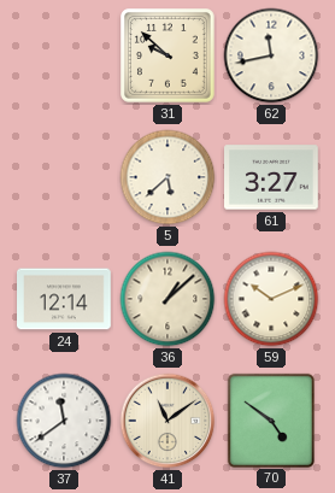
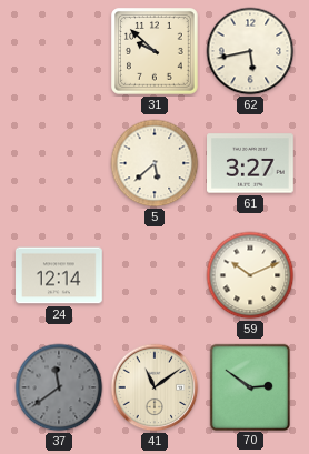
62: 11:43 -> 5:43
36: 1:08 -> none
37 dial: white -> grey
70: 4:51 -> 2:51
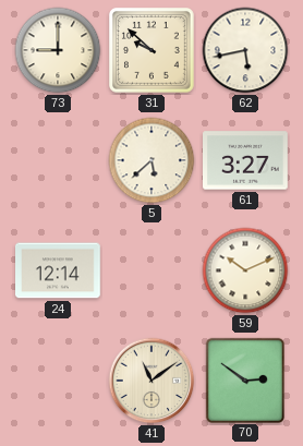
73: none -> 9:00
37: 11:39 -> none
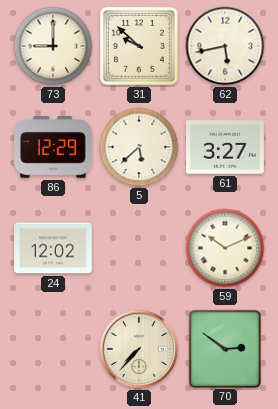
86: none -> 12:29
24: 12:14 -> 12:02
41: 11:09 -> 7:37
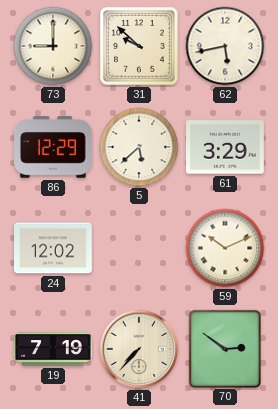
61: 3:27 -> 3:29
19: none -> 7:19
